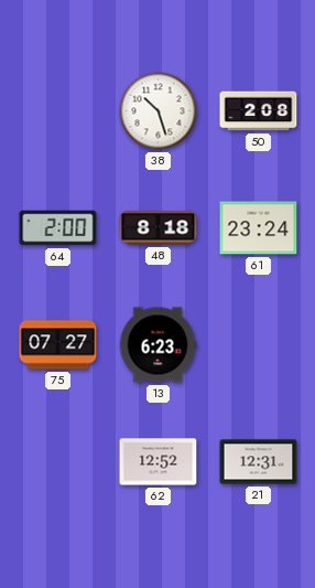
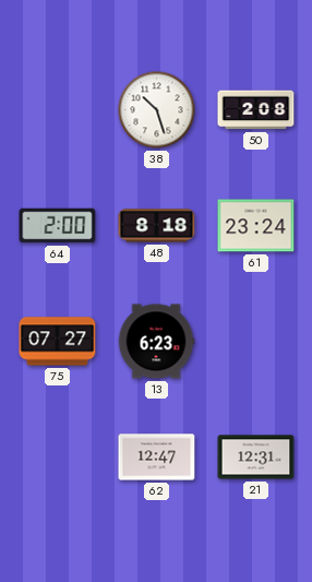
62: 12:52 -> 12:47
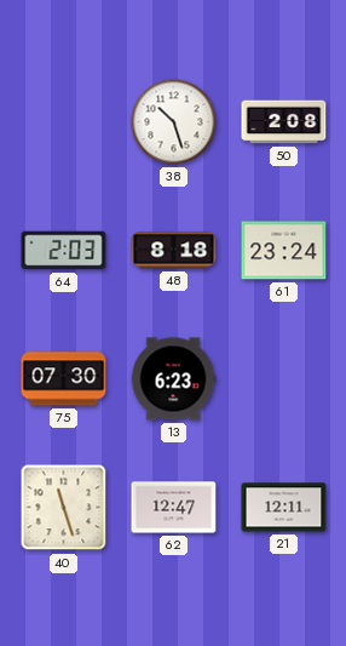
64: 2:00 -> 2:03
75: 07:27 -> 07:30
40: none -> 11:27
21: 12:31 -> 12:11
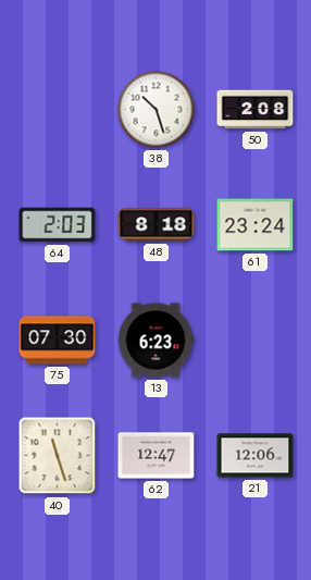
21: 12:11 -> 12:06
